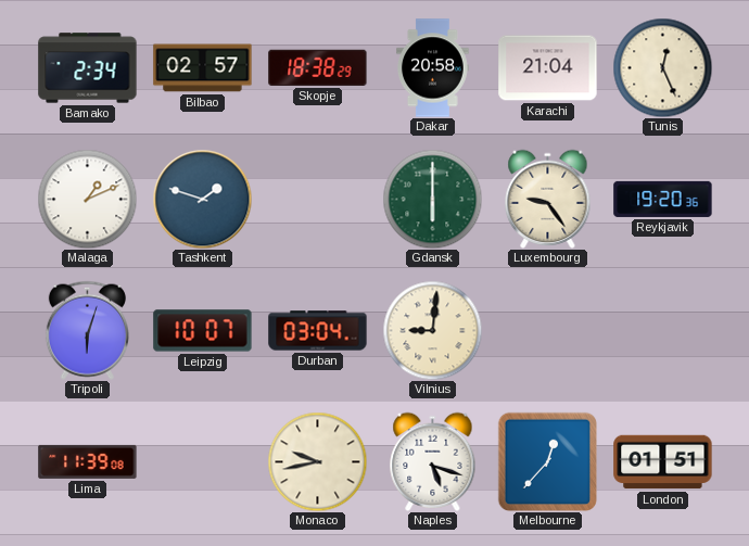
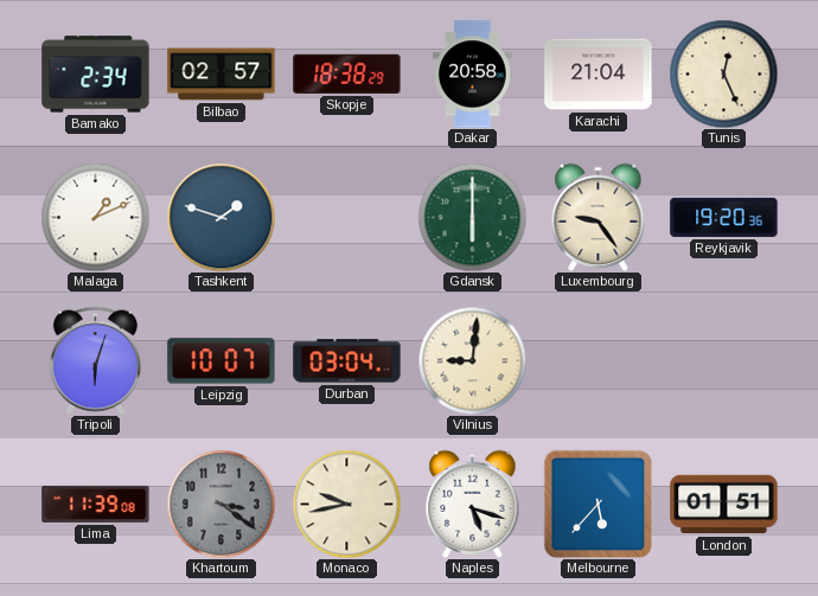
Khartoum: none -> 3:21
Melbourne: 12:37 -> 5:37
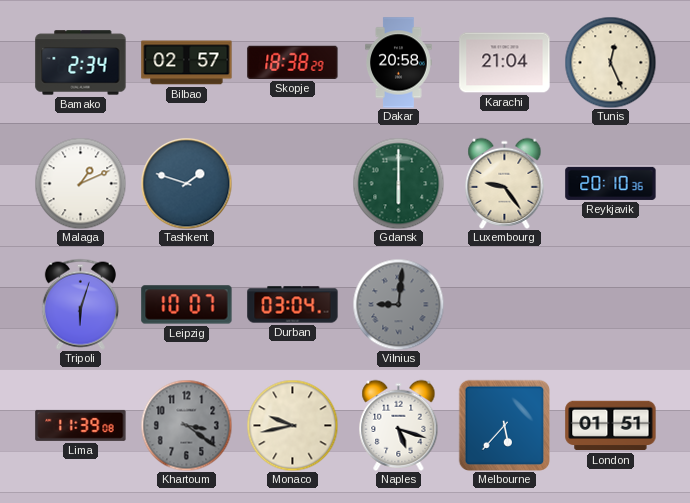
Reykjavik: 19:20 -> 20:10
Vilnius dial: cream -> grey
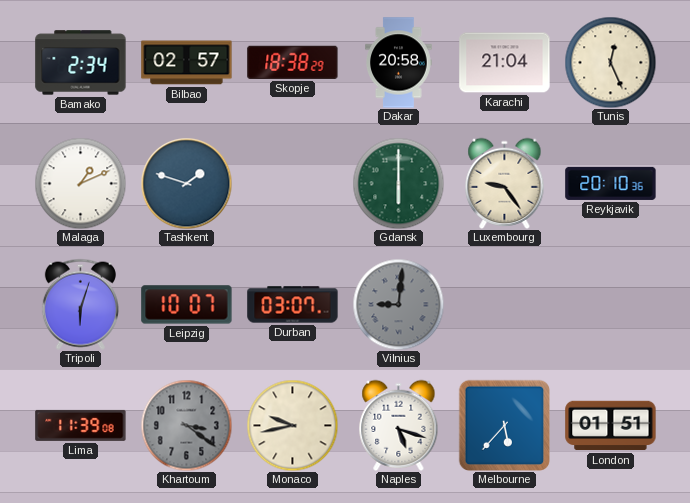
Durban: 03:04 -> 03:07
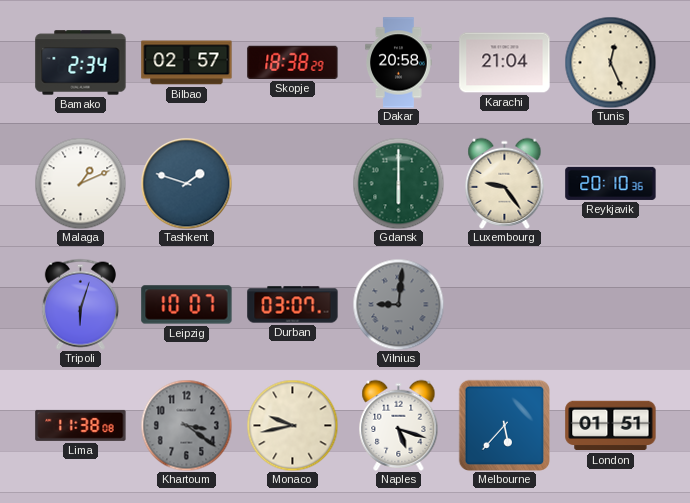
Lima: 11:39 -> 11:38
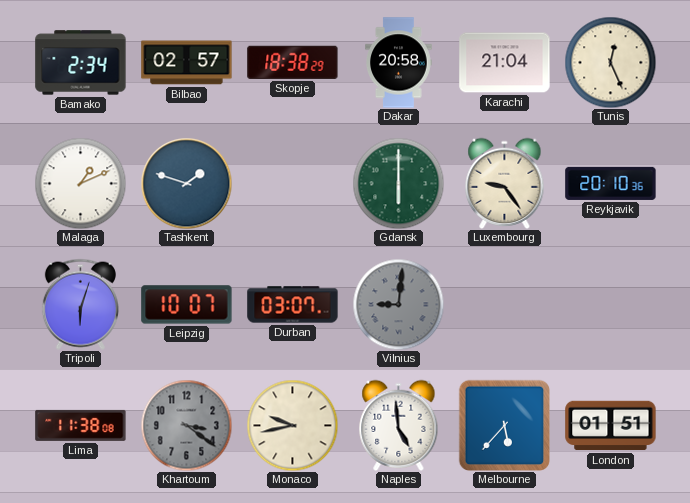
Naples: 5:18 -> 4:59
